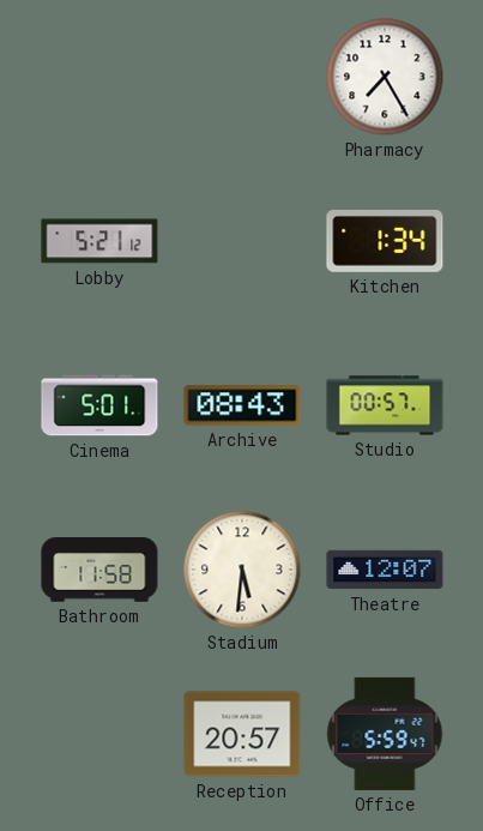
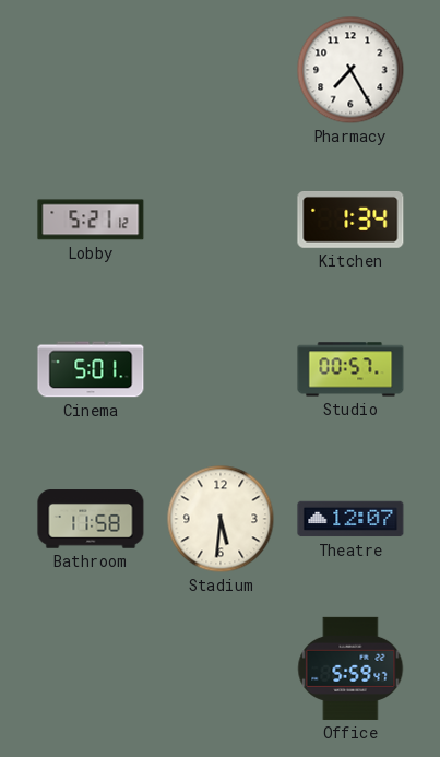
Archive: 08:43 -> none
Reception: 20:57 -> none
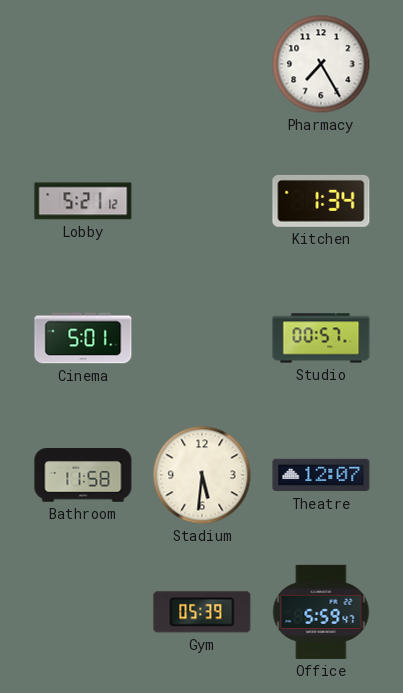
Gym: none -> 05:39
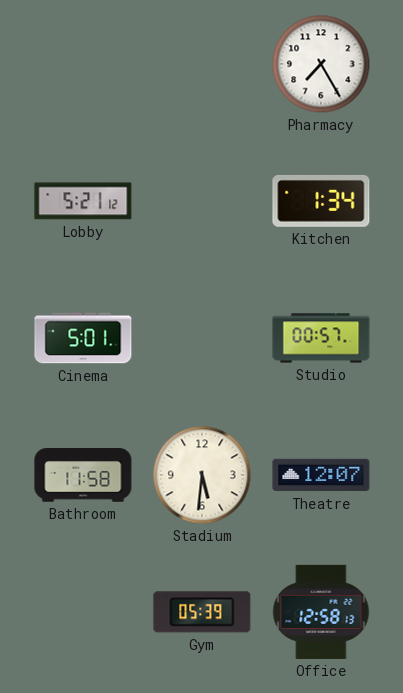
Office: 5:59 -> 12:58
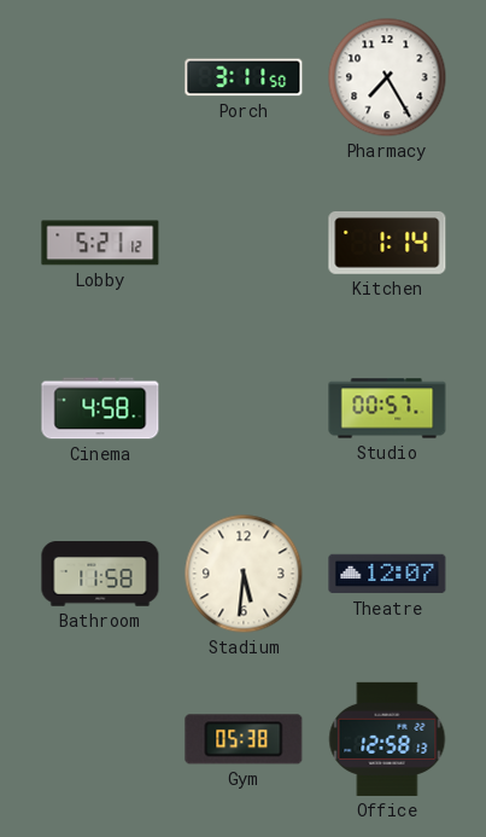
Porch: none -> 3:11
Kitchen: 1:34 -> 1:14
Cinema: 5:01 -> 4:58
Gym: 05:39 -> 05:38
